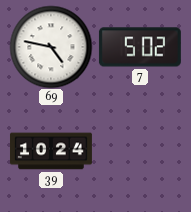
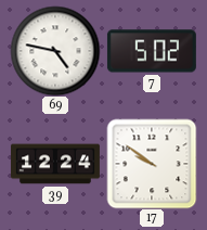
39: 10:24 -> 12:24
17: none -> 9:51
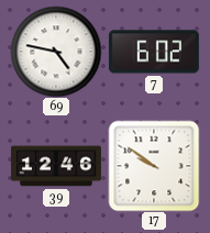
7: 5:02 -> 6:02
39: 12:24 -> 12:46
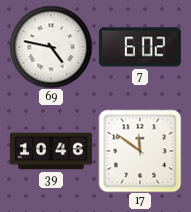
39: 12:46 -> 10:46
17: 9:51 -> 11:51
